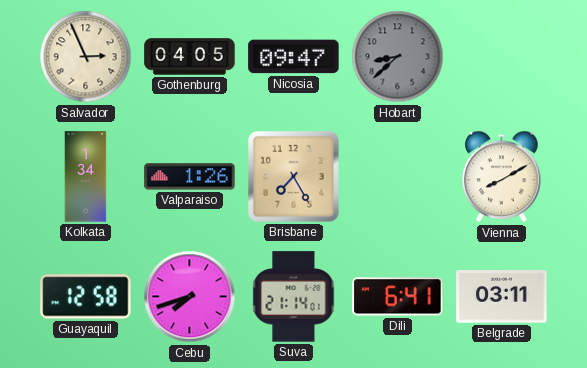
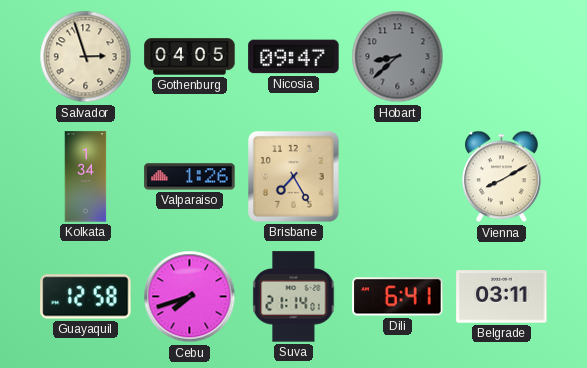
Salvador: 2:56 -> 2:57
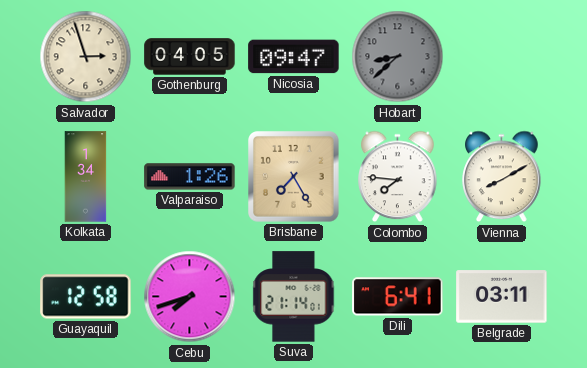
Colombo: none -> 7:46
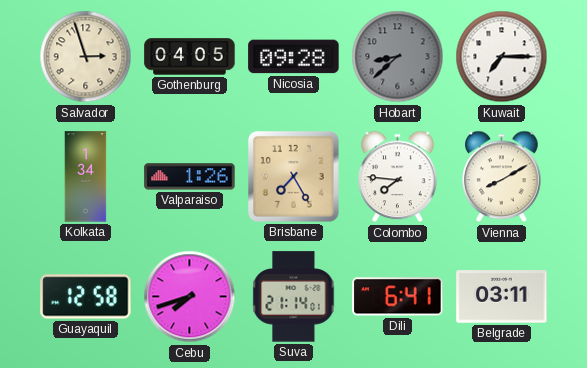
Nicosia: 09:47 -> 09:28
Kuwait: none -> 7:15
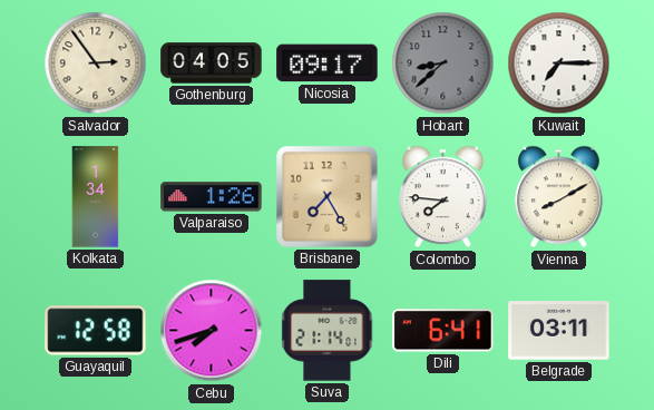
Salvador: 2:57 -> 2:54
Nicosia: 09:28 -> 09:17
